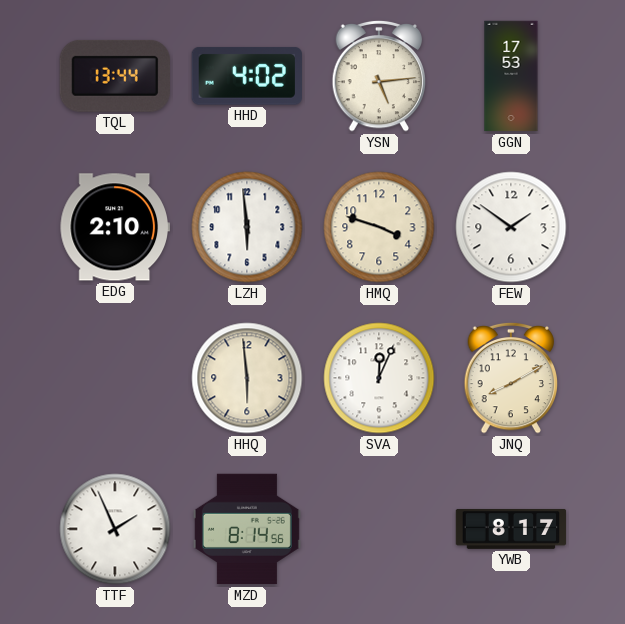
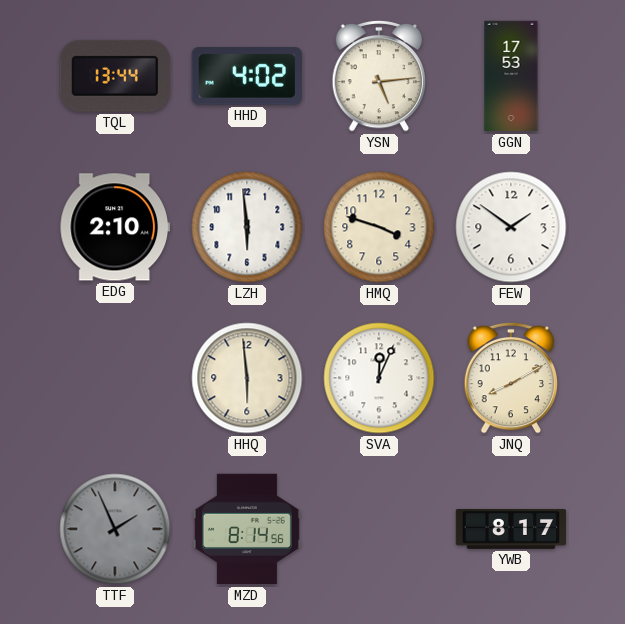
TTF dial: white -> grey
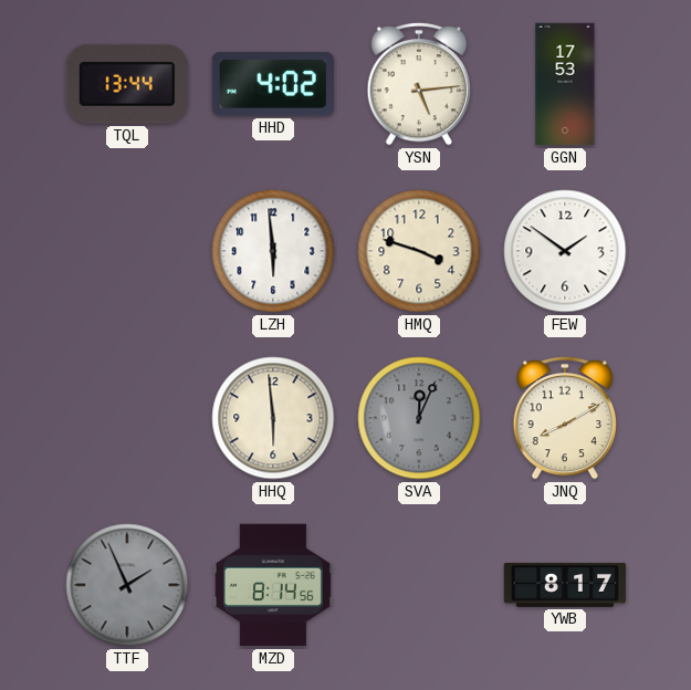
EDG: 2:10 -> none
SVA dial: white -> grey
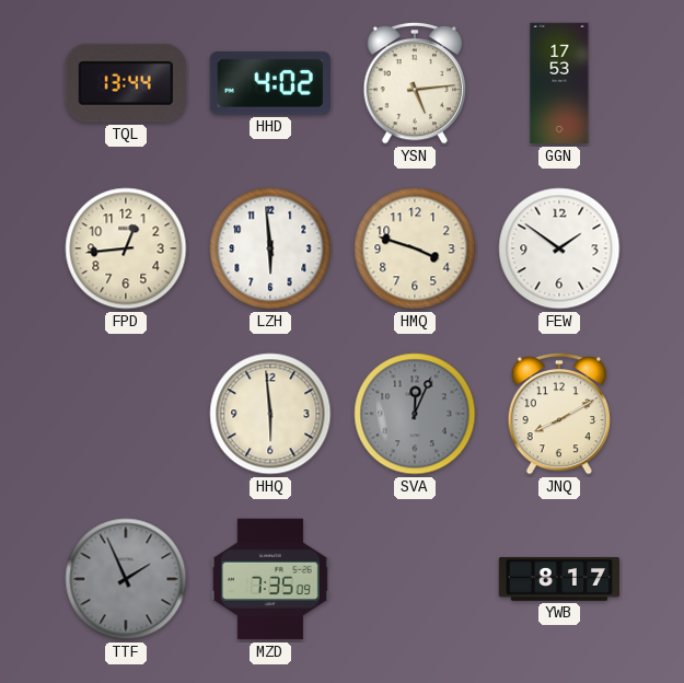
FPD: none -> 12:44
MZD: 8:14 -> 7:35
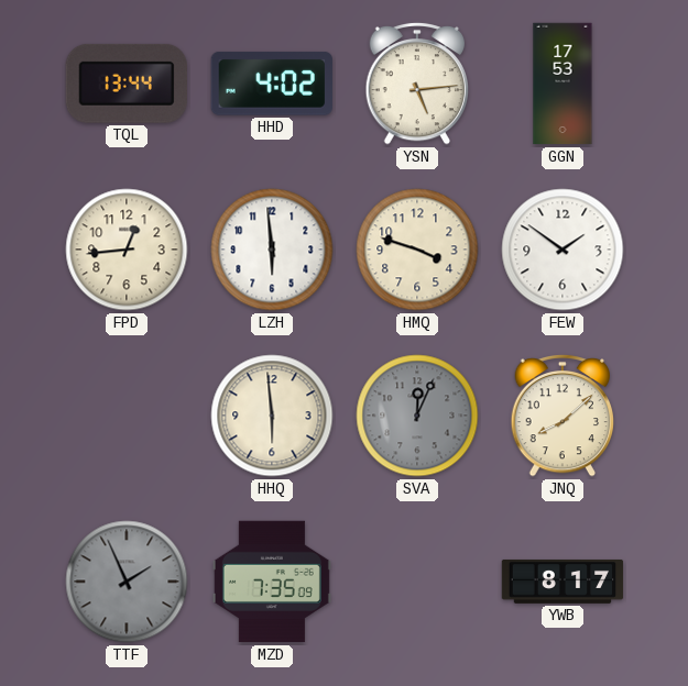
JNQ: 8:10 -> 8:08
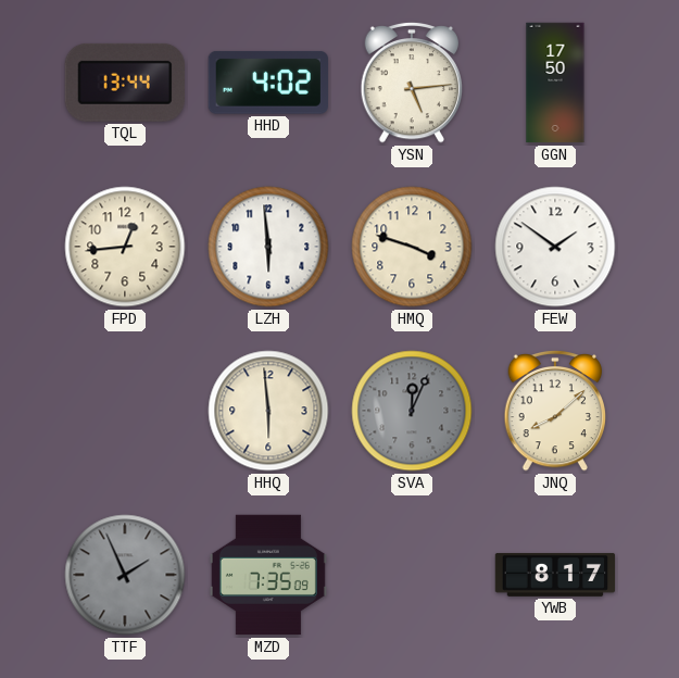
GGN: 17:53 -> 17:50
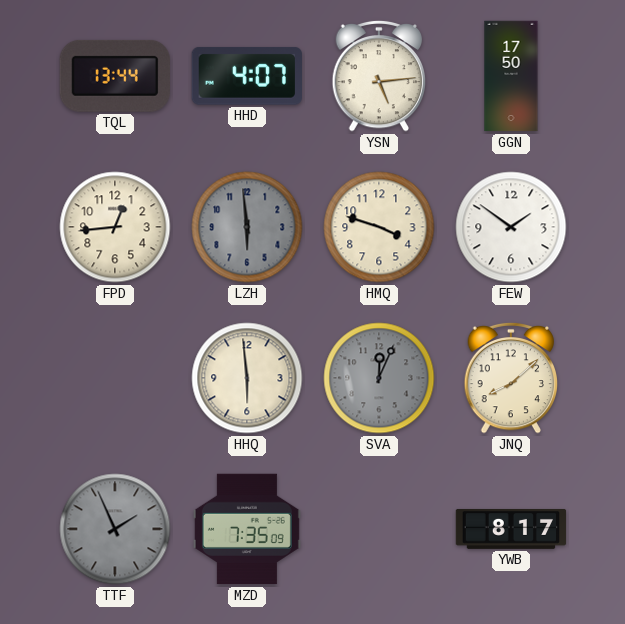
HHD: 4:02 -> 4:07
LZH dial: white -> grey
